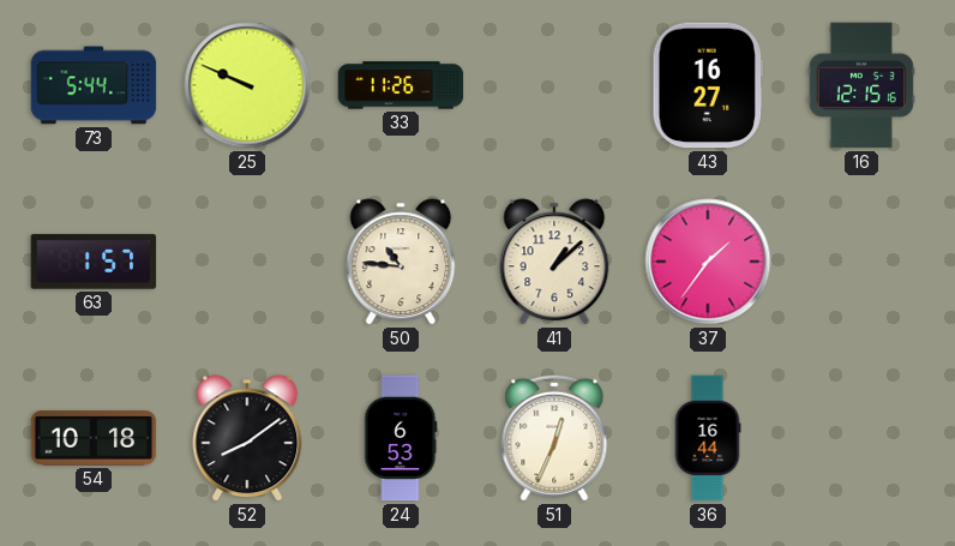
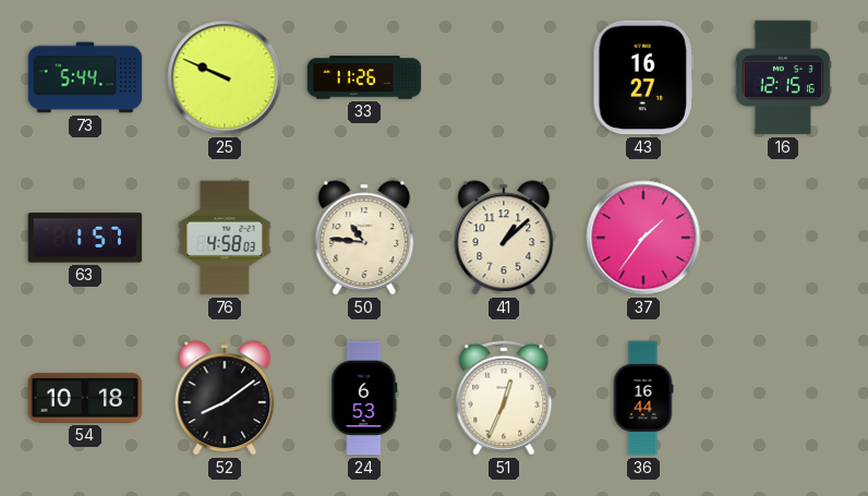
76: none -> 4:58
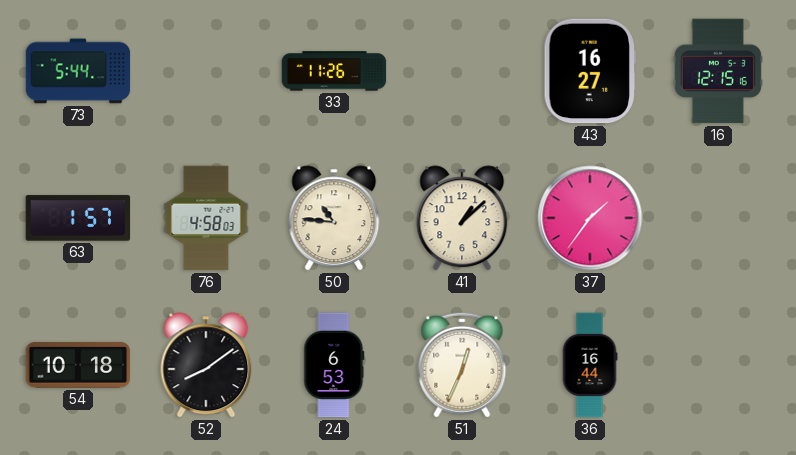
25: 9:49 -> none
